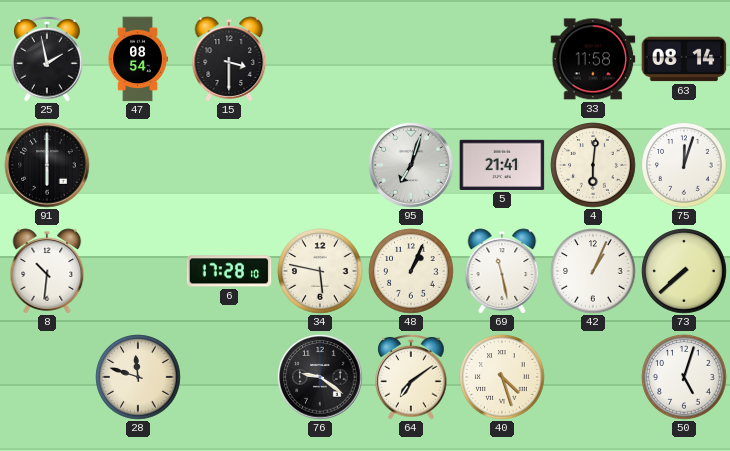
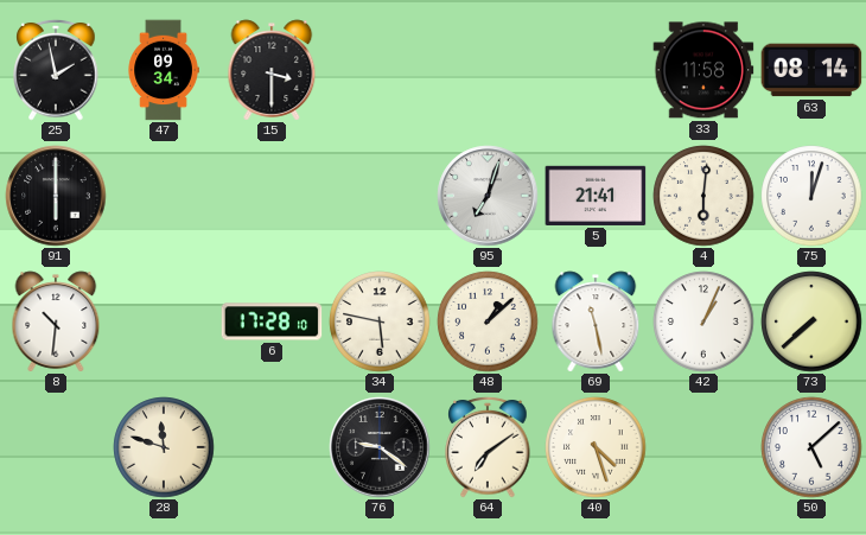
47: 08:54 -> 09:34
48: 1:04 -> 1:08
50: 5:03 -> 5:08
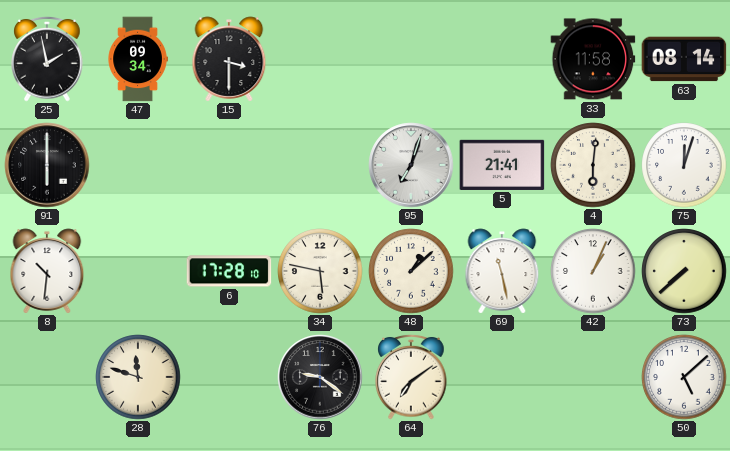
40: 4:27 -> none
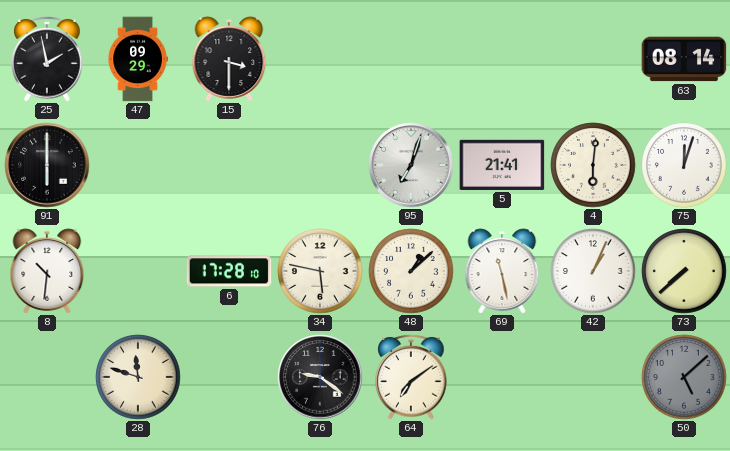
47: 09:34 -> 09:29
33: 11:58 -> none
50 dial: white -> grey
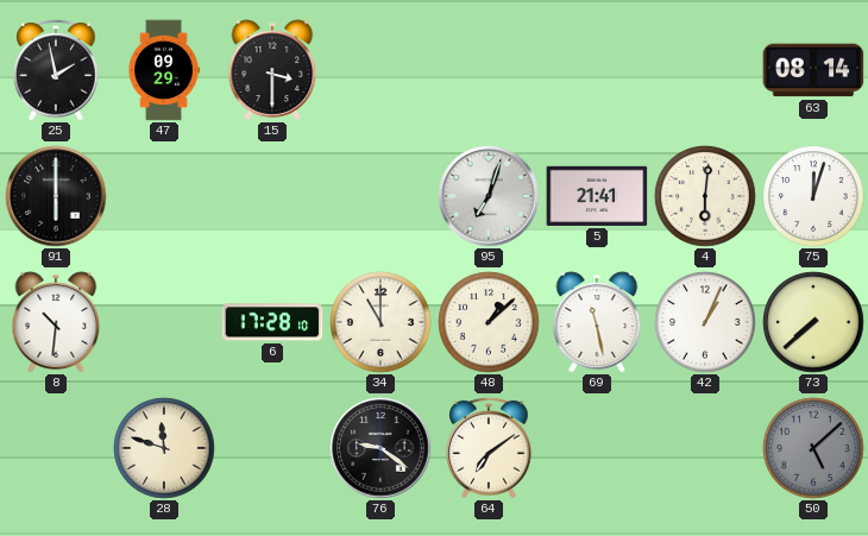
34: 5:47 -> 11:00
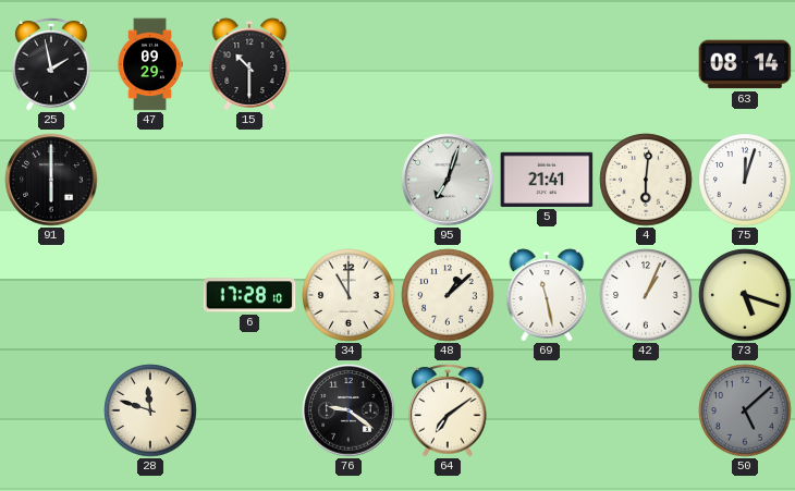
15: 3:30 -> 10:30
8: 10:31 -> none
73: 7:38 -> 5:18
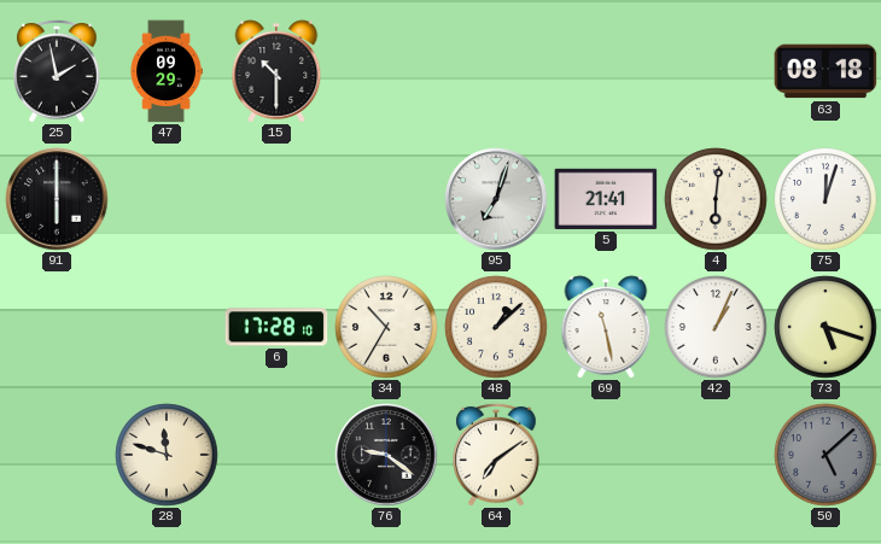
63: 08:14 -> 08:18
34: 11:00 -> 10:35
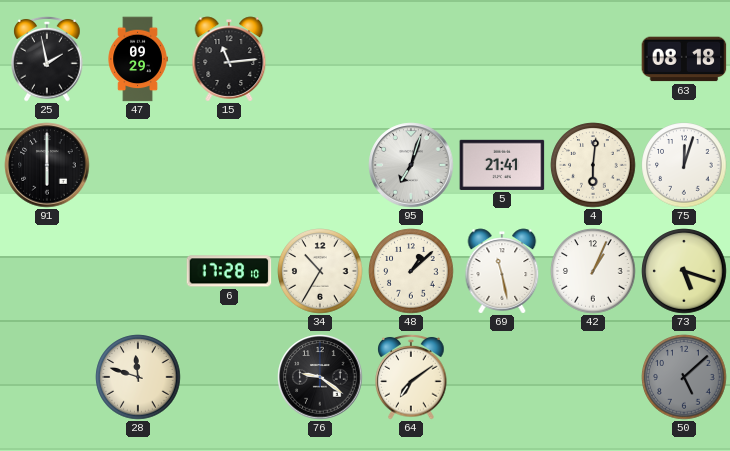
15: 10:30 -> 11:14
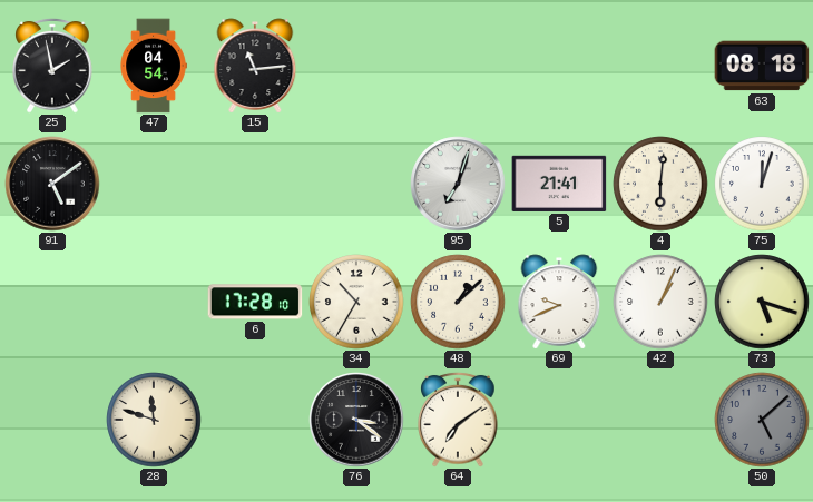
47: 09:29 -> 04:54
91: 6:00 -> 5:09
69: 11:28 -> 9:41
76: 9:21 -> 3:21
